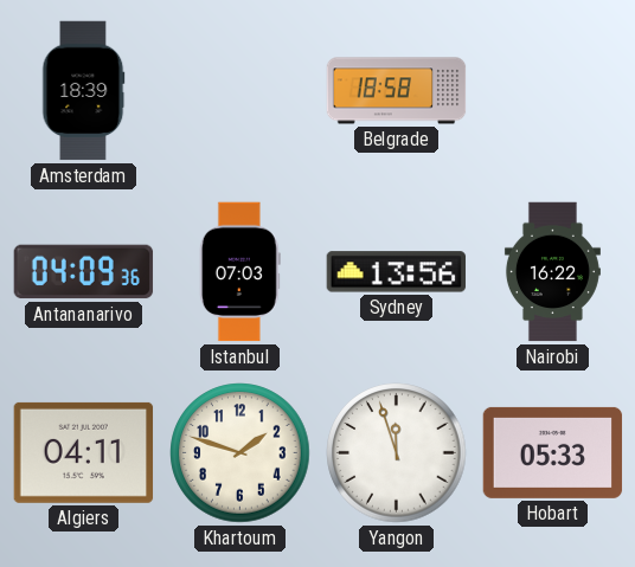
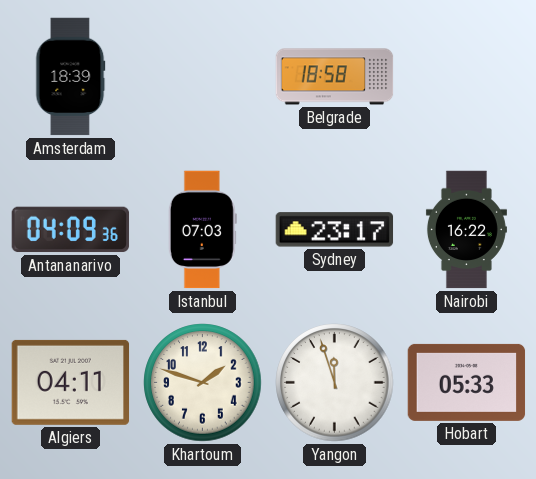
Sydney: 13:56 -> 23:17
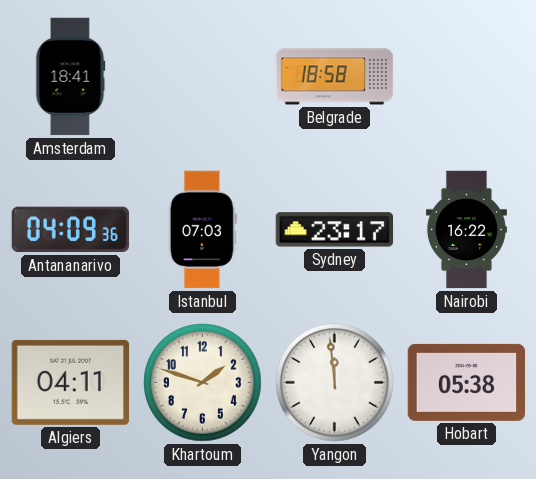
Amsterdam: 18:39 -> 18:41
Yangon: 11:57 -> 11:59
Hobart: 05:33 -> 05:38
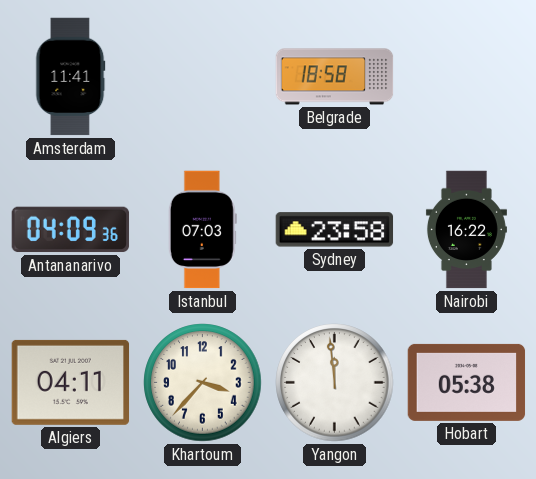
Amsterdam: 18:41 -> 11:41
Sydney: 23:17 -> 23:58
Khartoum: 1:48 -> 3:37
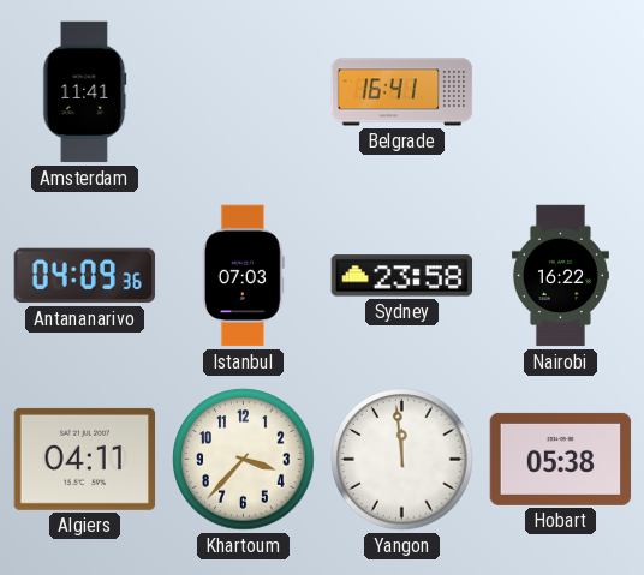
Belgrade: 18:58 -> 16:41
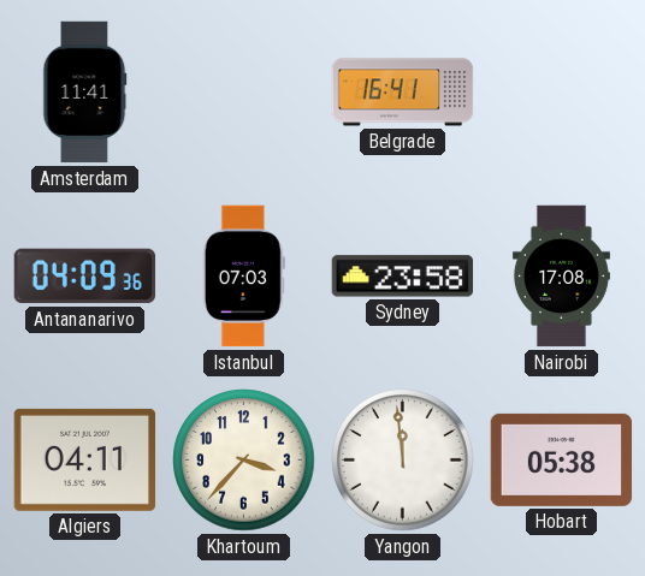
Nairobi: 16:22 -> 17:08
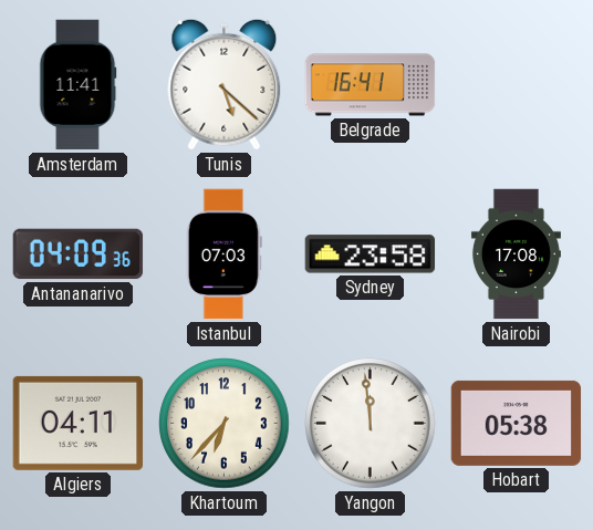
Tunis: none -> 5:22
Khartoum: 3:37 -> 6:37
